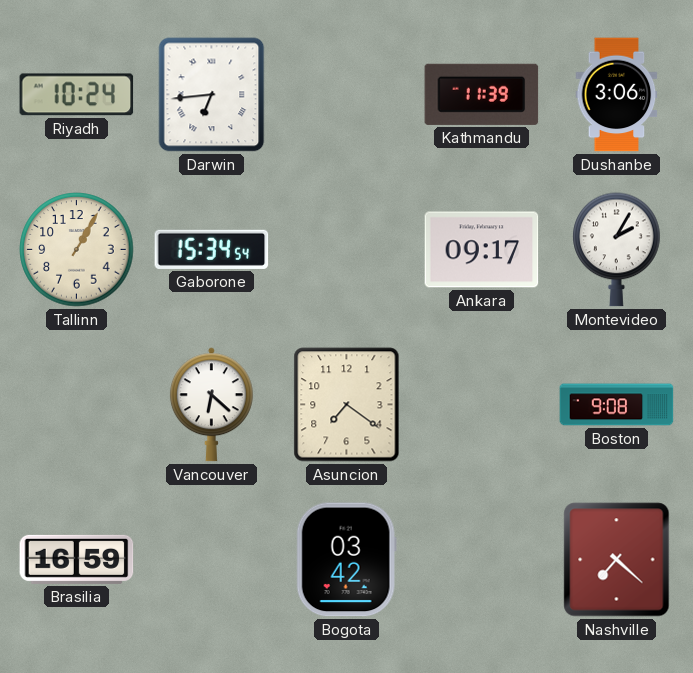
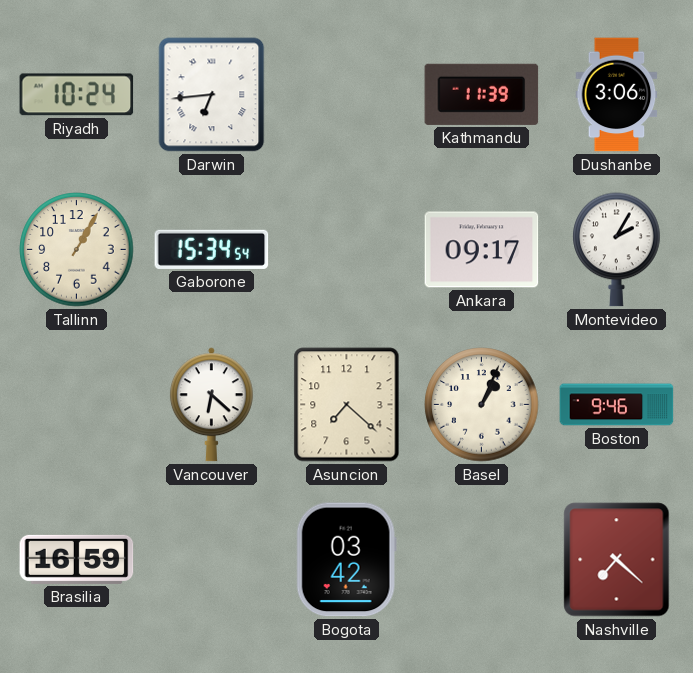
Asuncion: 7:21 -> 7:22
Basel: none -> 1:04
Boston: 9:08 -> 9:46
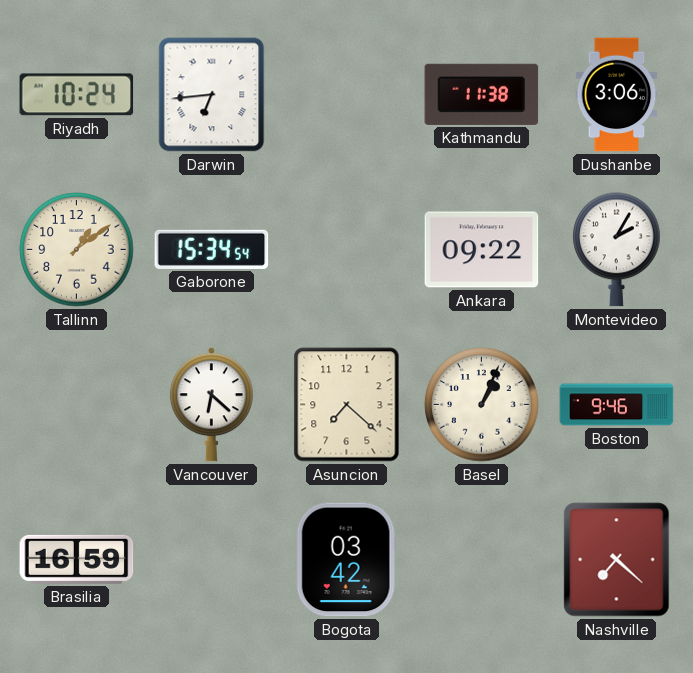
Kathmandu: 11:39 -> 11:38
Tallinn: 1:05 -> 1:09
Ankara: 09:17 -> 09:22
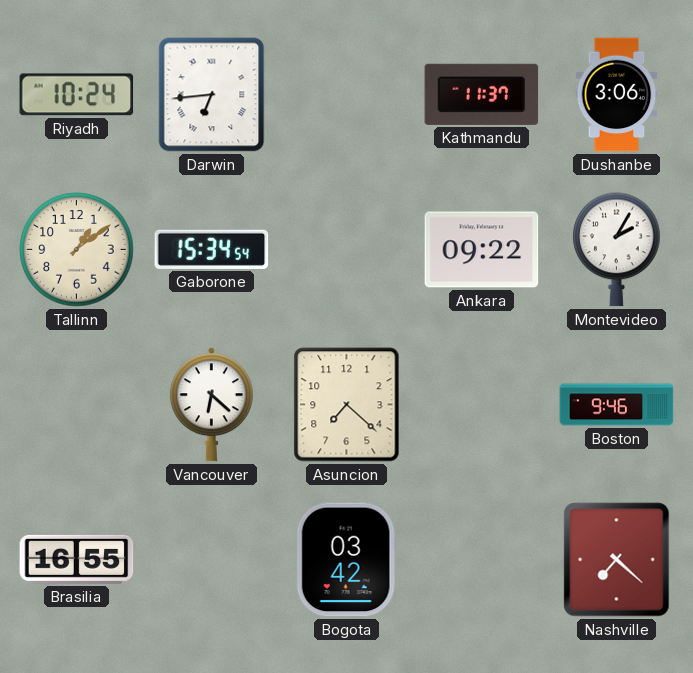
Kathmandu: 11:38 -> 11:37
Basel: 1:04 -> none
Brasilia: 16:59 -> 16:55
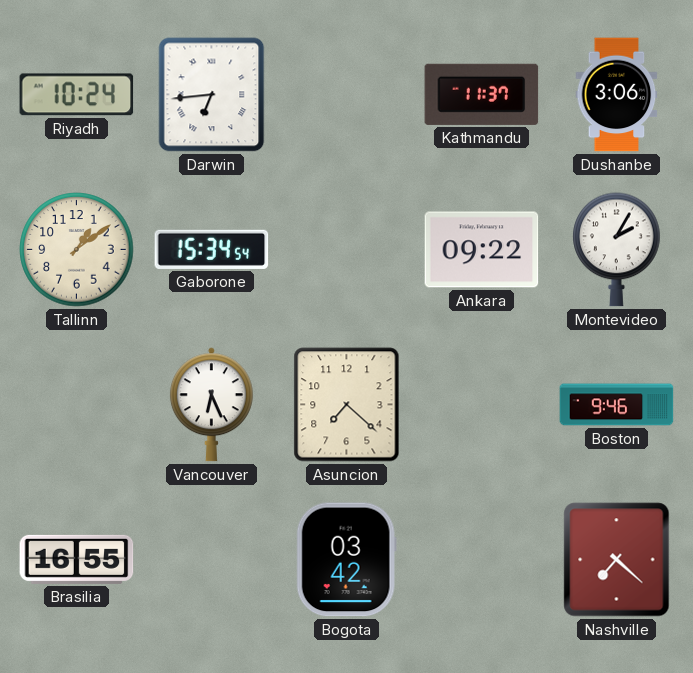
Vancouver: 6:22 -> 6:26
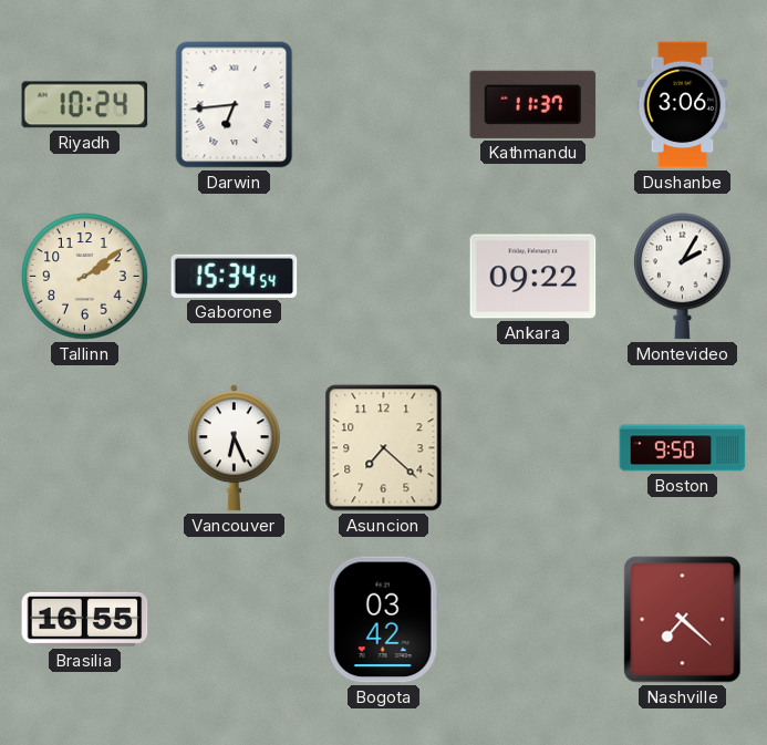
Tallinn: 1:09 -> 2:09
Boston: 9:46 -> 9:50
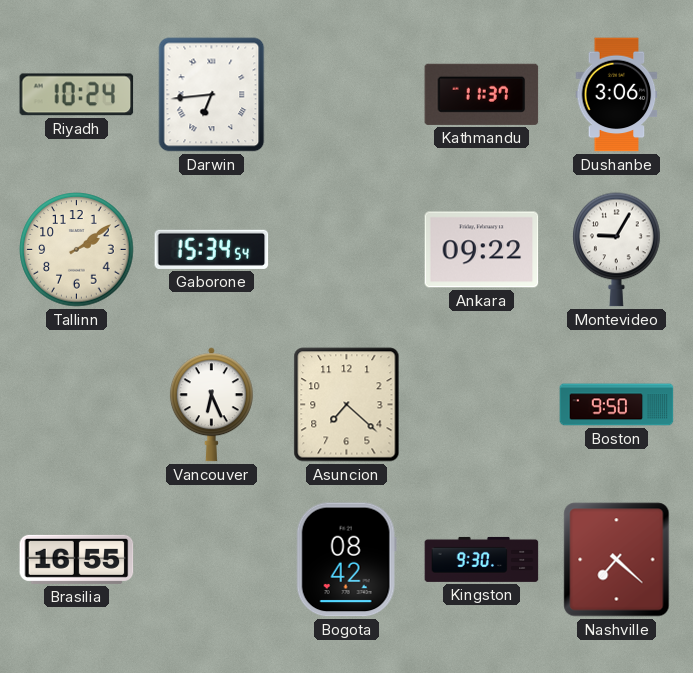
Montevideo: 2:05 -> 9:05
Bogota: 03:42 -> 08:42
Kingston: none -> 9:30
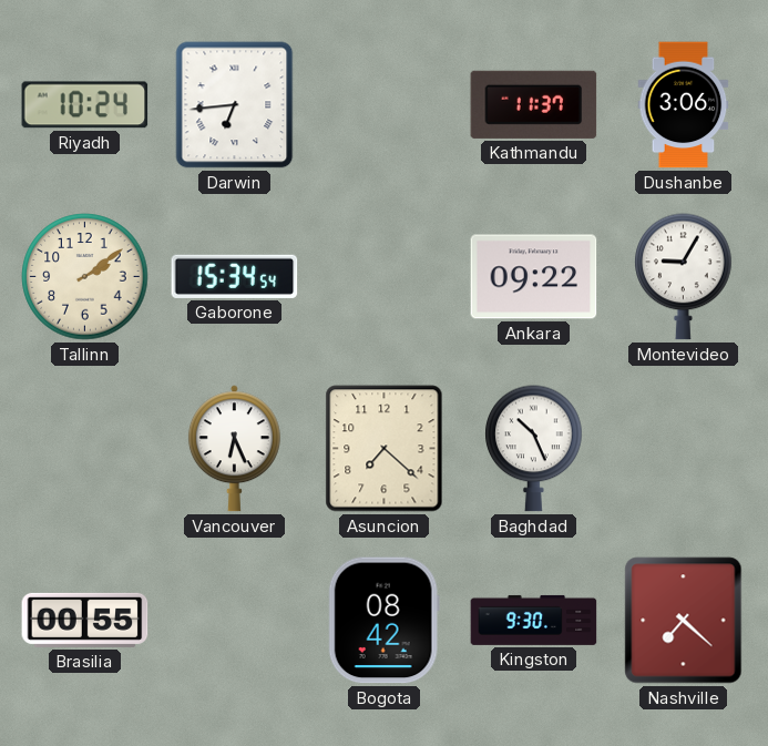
Baghdad: none -> 10:26
Boston: 9:50 -> none
Brasilia: 16:55 -> 00:55
